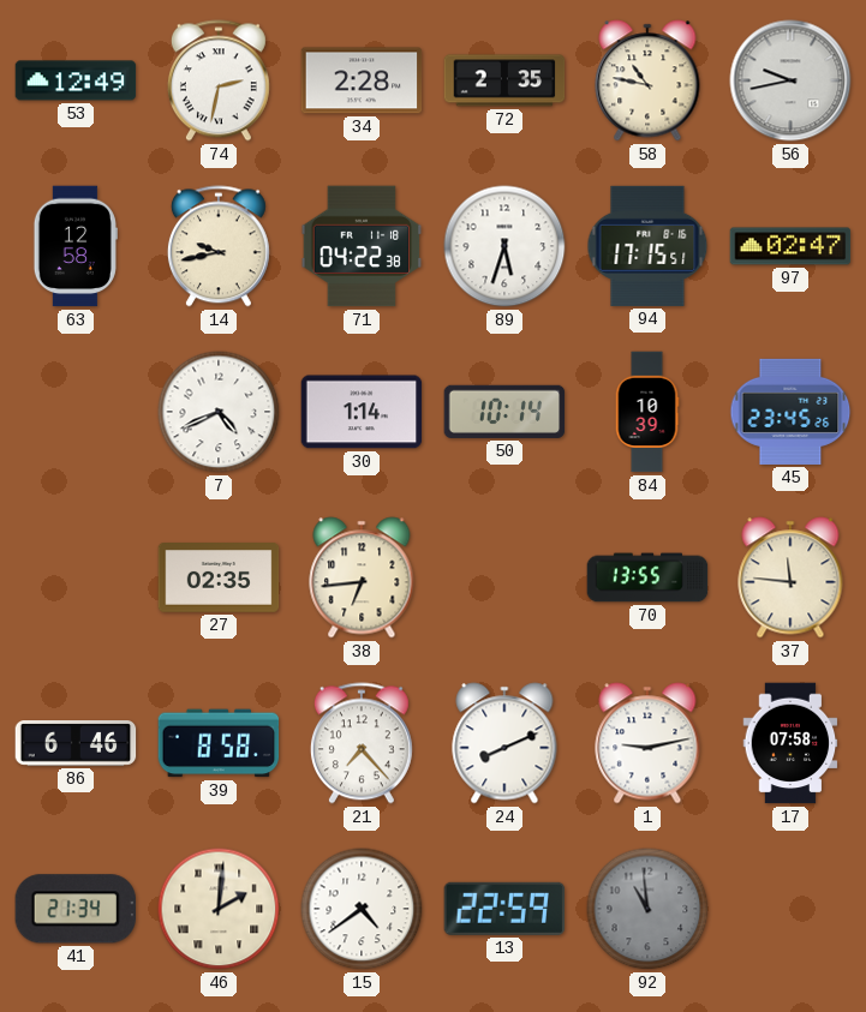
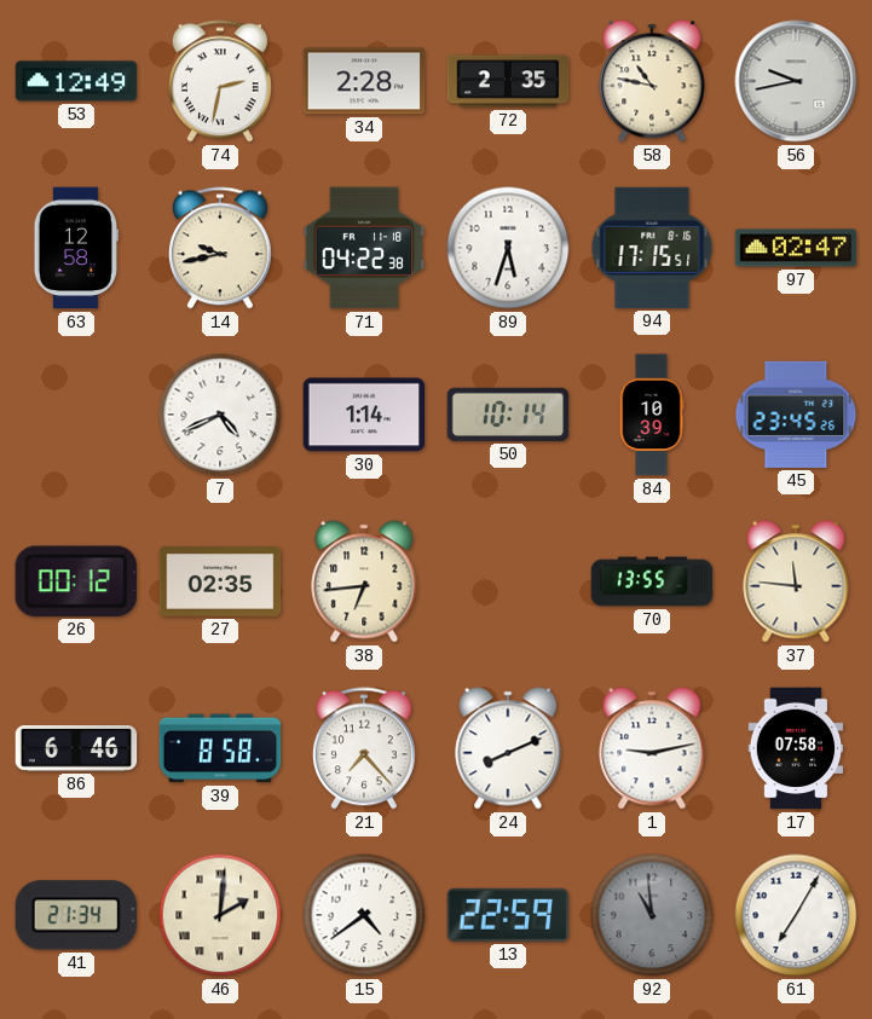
26: none -> 00:12
61: none -> 7:05
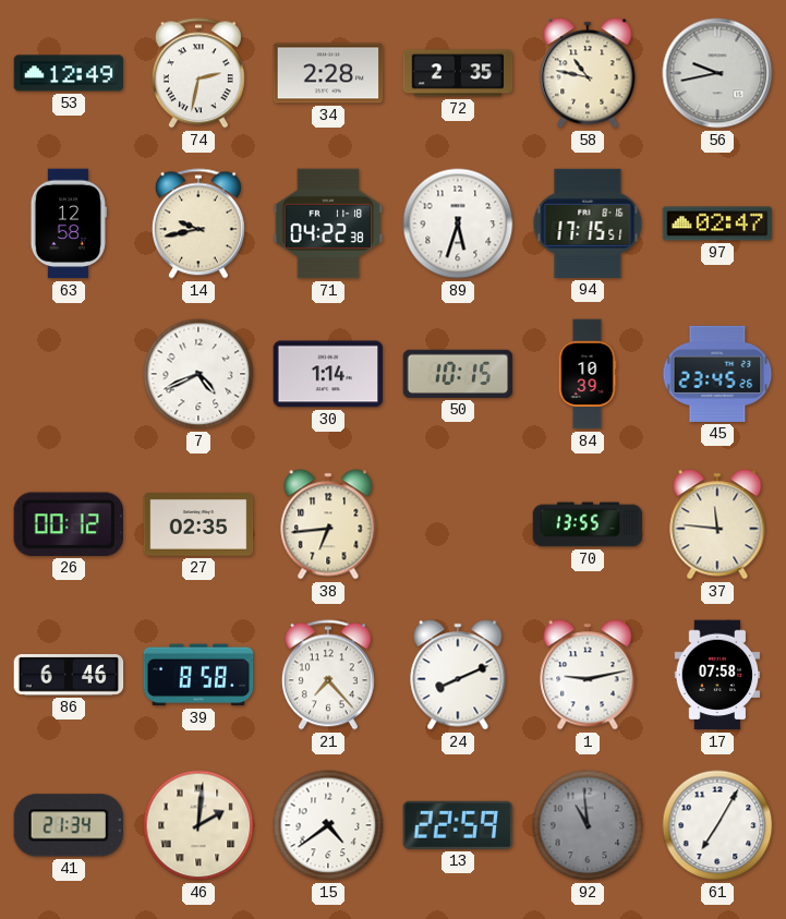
50: 10:14 -> 10:15
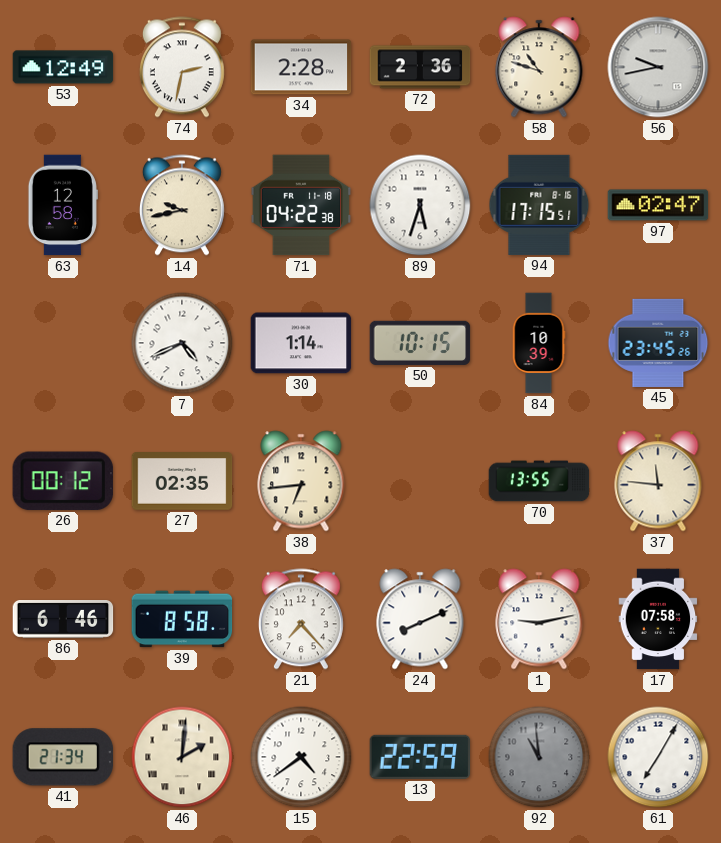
72: 2:35 -> 2:36
58: 10:47 -> 10:48
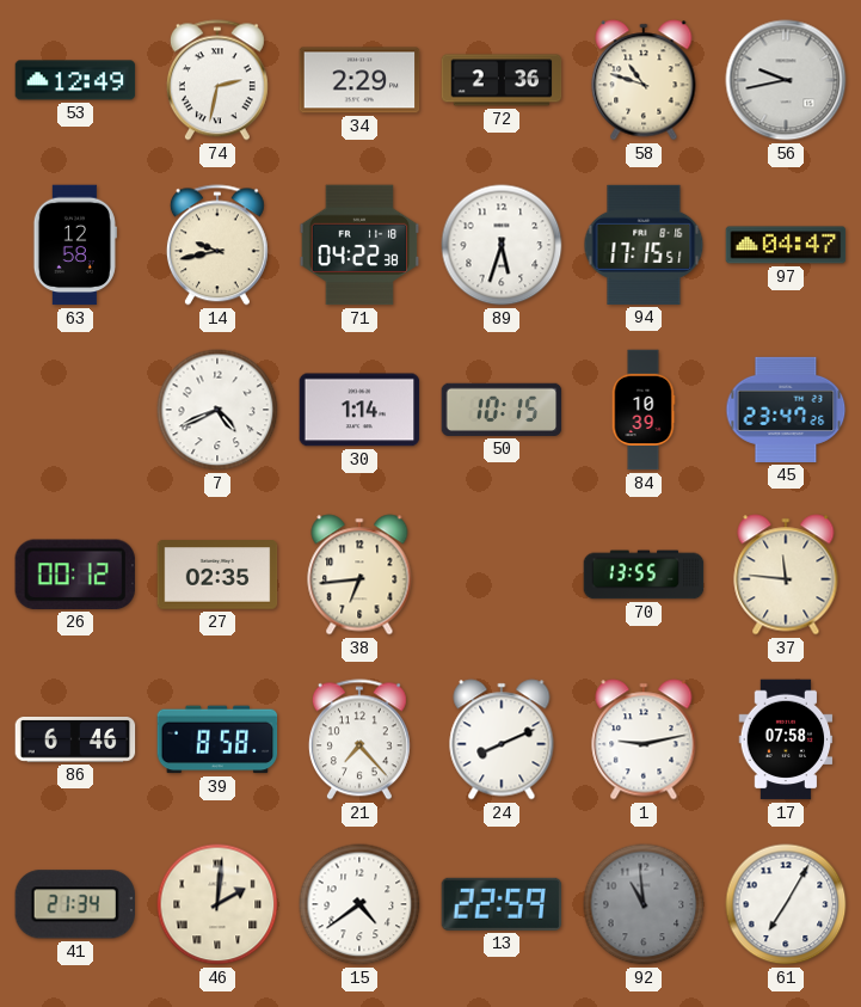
34: 2:28 -> 2:29
97: 02:47 -> 04:47
45: 23:45 -> 23:47
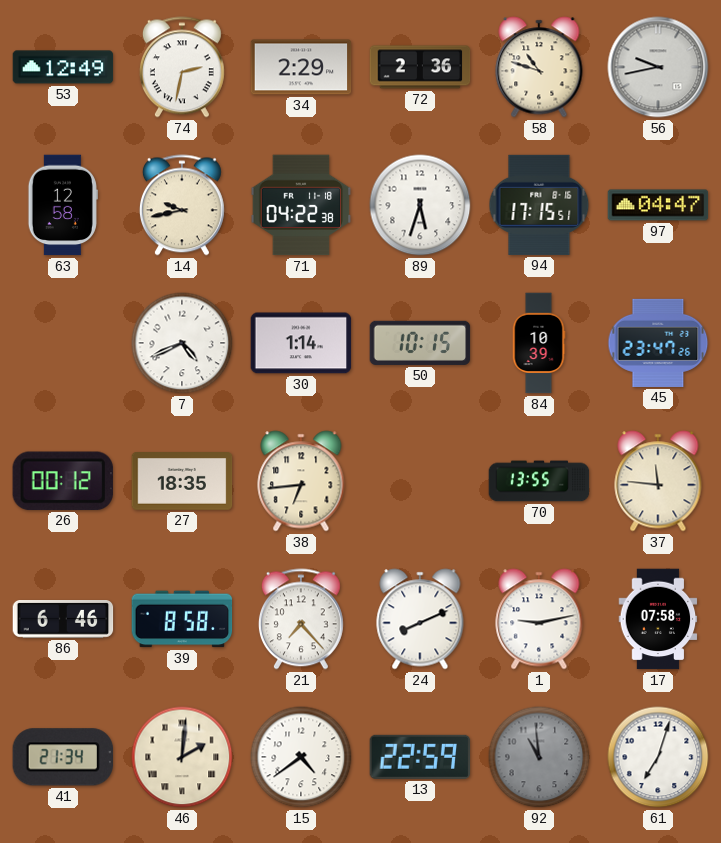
27: 02:35 -> 18:35
61: 7:05 -> 7:03
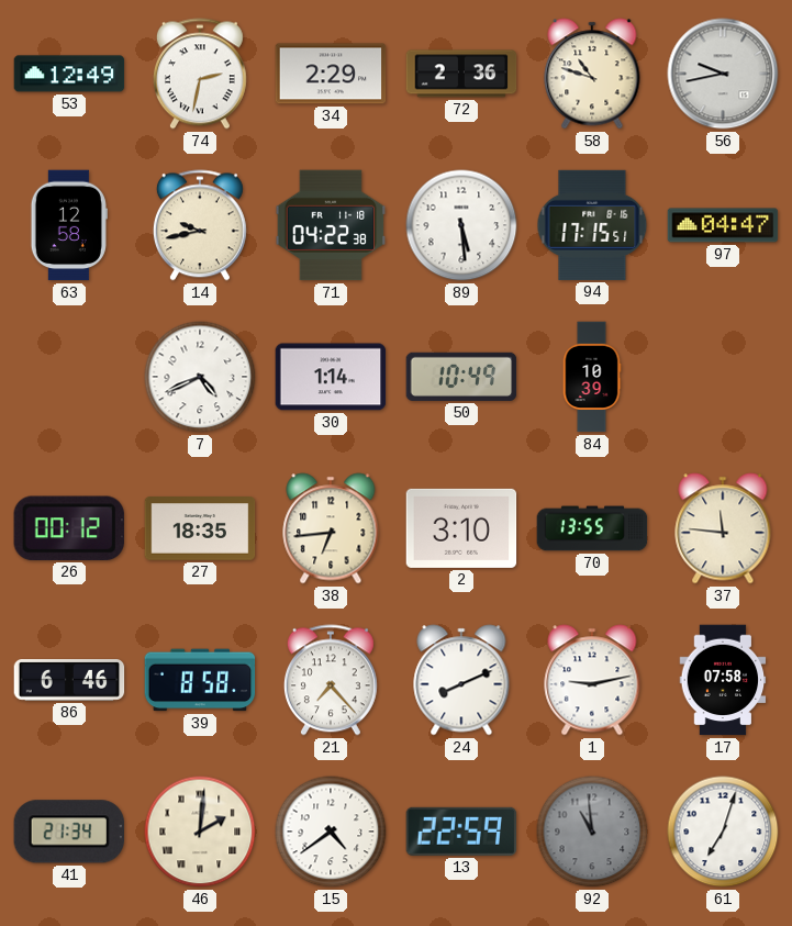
89: 5:33 -> 5:29
50: 10:15 -> 10:49
45: 23:47 -> none
2: none -> 3:10
